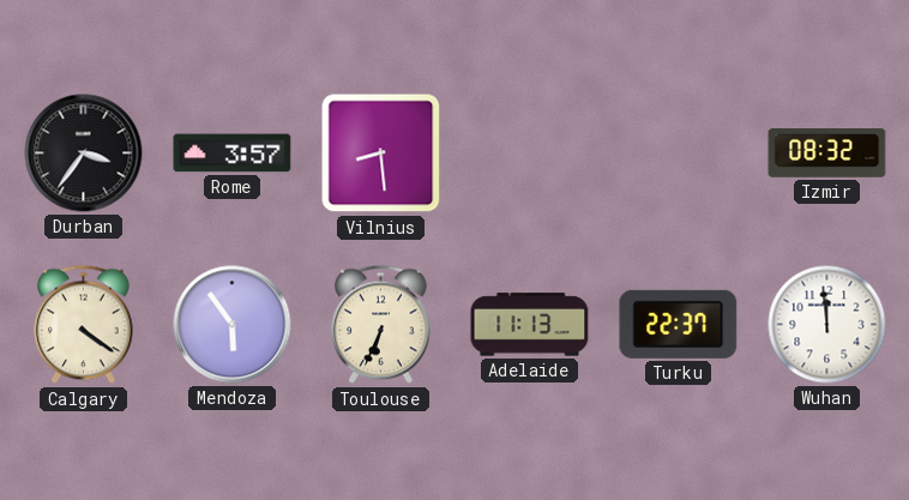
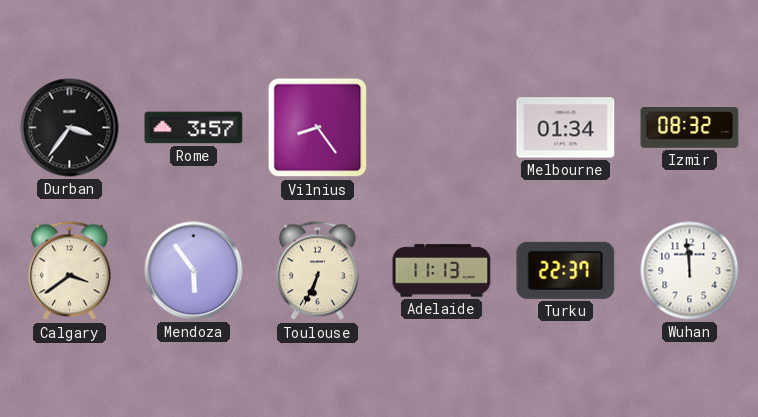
Vilnius: 8:29 -> 8:24
Melbourne: none -> 01:34
Calgary: 4:21 -> 3:39
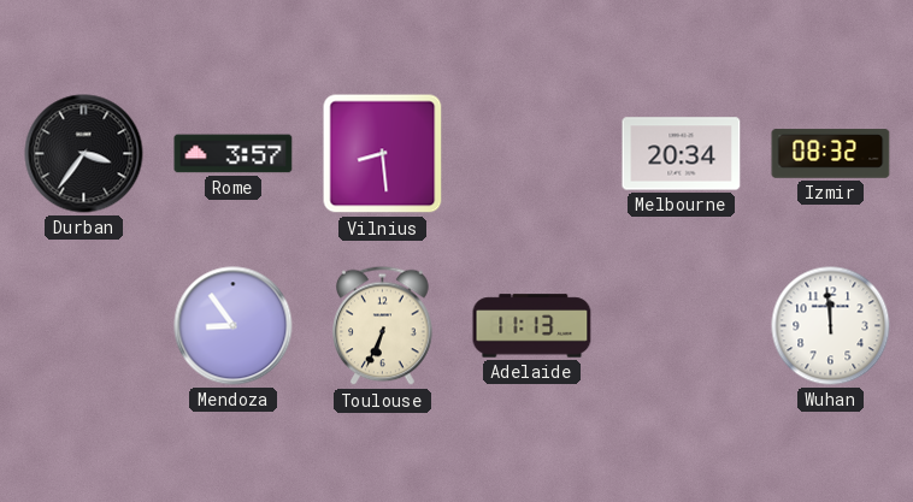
Vilnius: 8:24 -> 8:29
Melbourne: 01:34 -> 20:34
Calgary: 3:39 -> none
Mendoza: 5:54 -> 8:54
Turku: 22:37 -> none
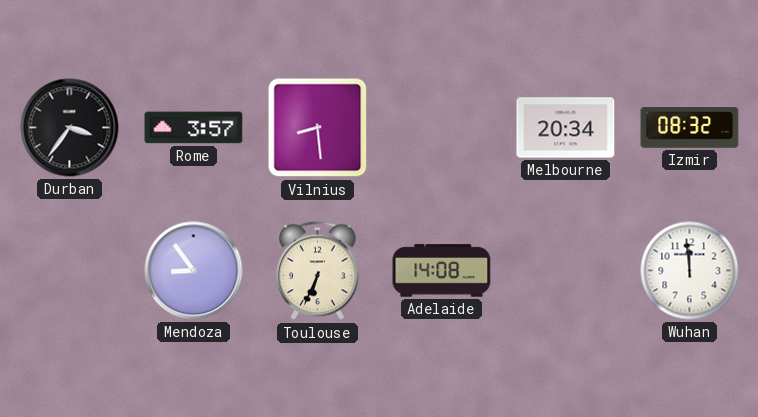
Adelaide: 11:13 -> 14:08
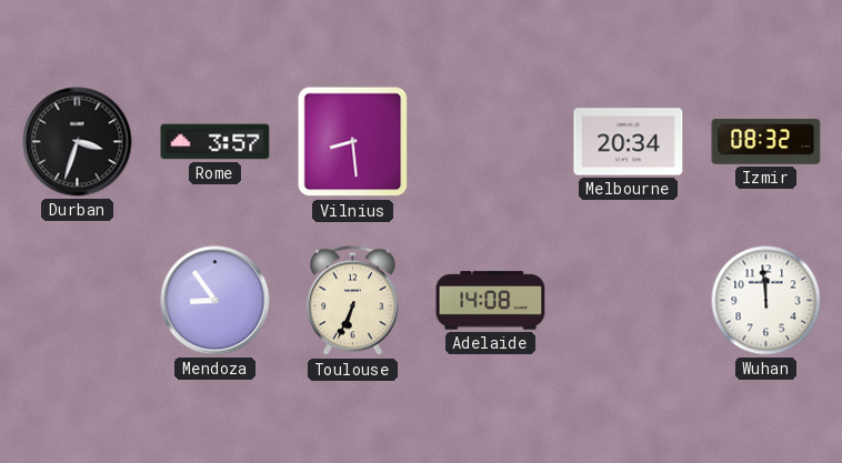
Durban: 3:36 -> 3:33
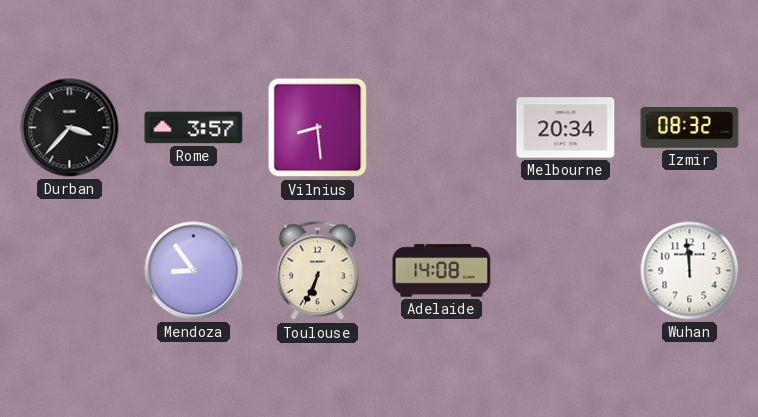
Durban: 3:33 -> 3:37
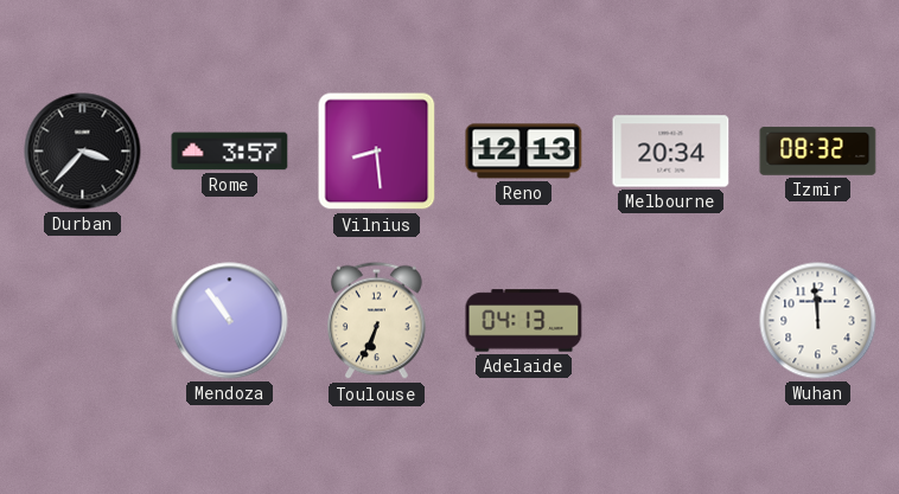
Reno: none -> 12:13
Mendoza: 8:54 -> 10:54
Adelaide: 14:08 -> 04:13
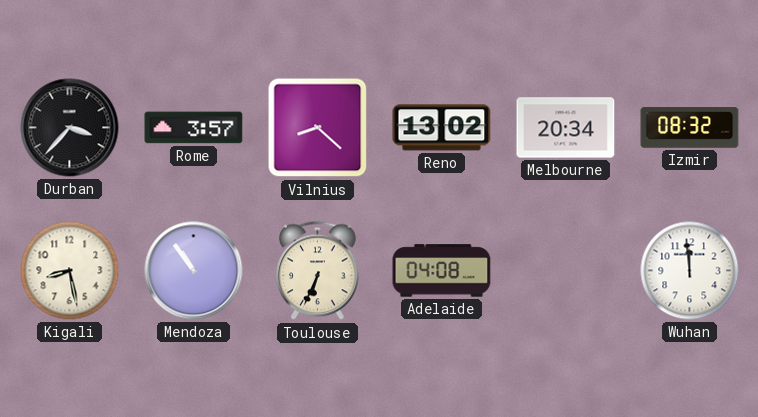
Vilnius: 8:29 -> 8:22
Reno: 12:13 -> 13:02
Kigali: none -> 8:28
Adelaide: 04:13 -> 04:08
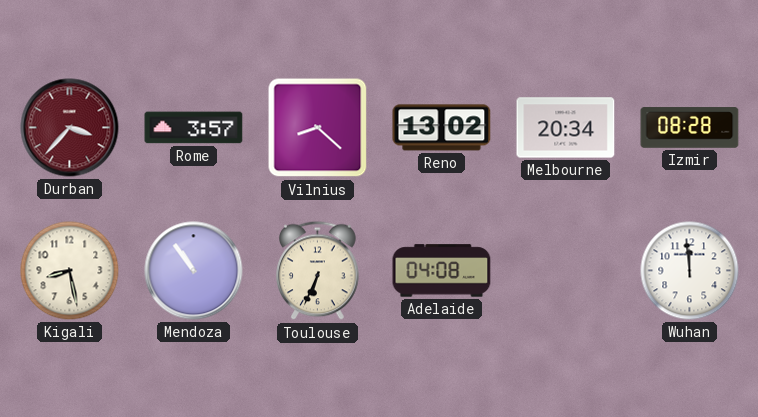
Durban dial: black -> burgundy
Izmir: 08:32 -> 08:28
